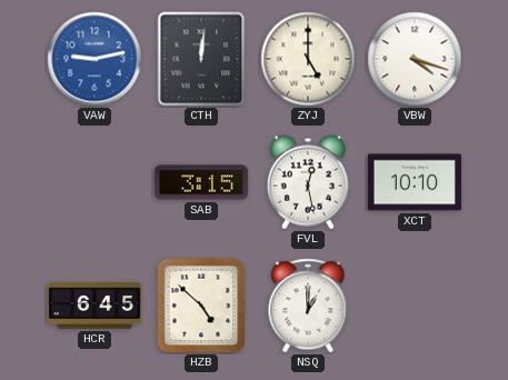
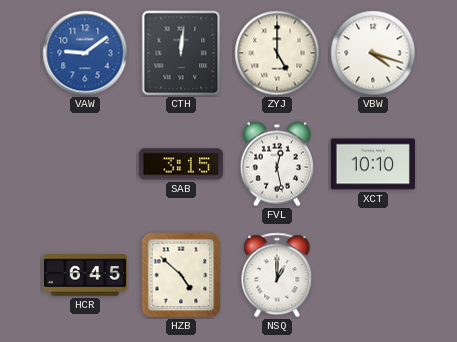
VAW: 9:13 -> 9:09
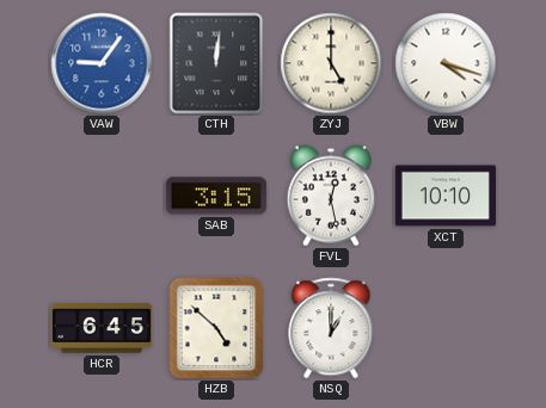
VAW: 9:09 -> 9:06
